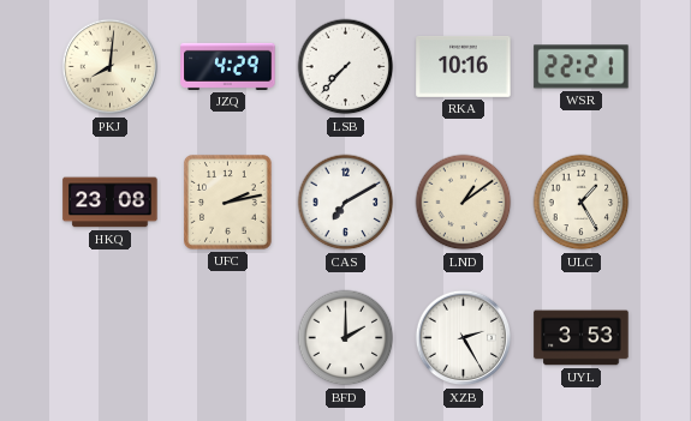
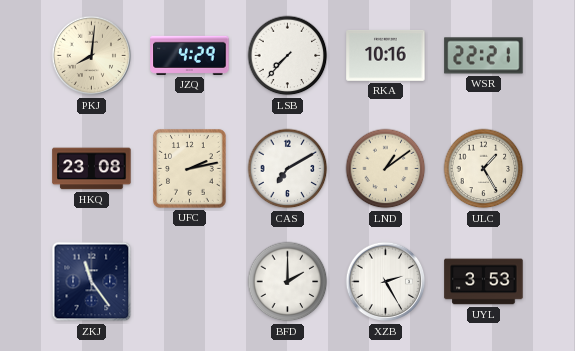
ZKJ: none -> 11:24
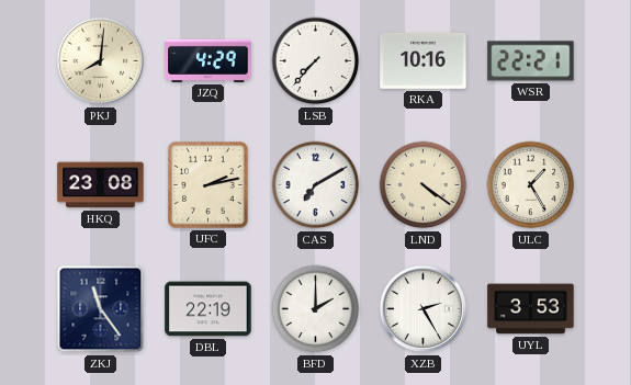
LND: 1:09 -> 4:21
DBL: none -> 22:19
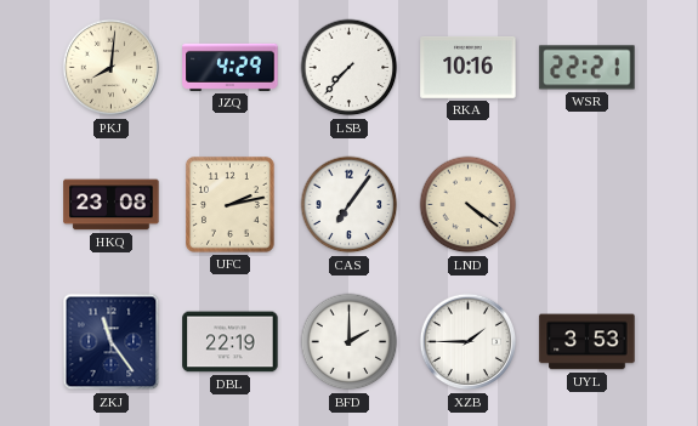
CAS: 7:10 -> 7:06
ULC: 1:25 -> none
XZB: 2:25 -> 1:45
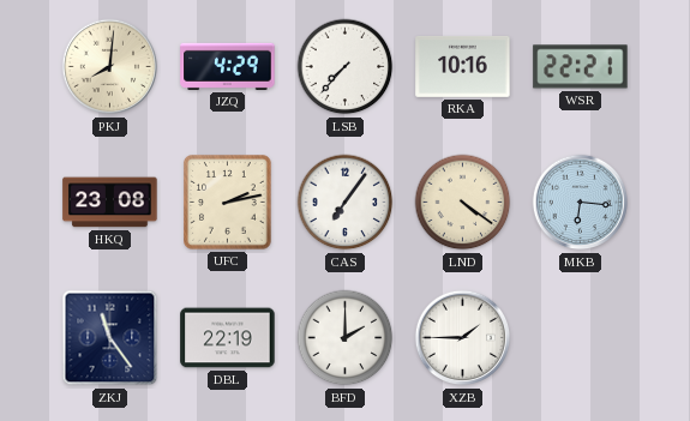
MKB: none -> 6:16
UYL: 3:53 -> none
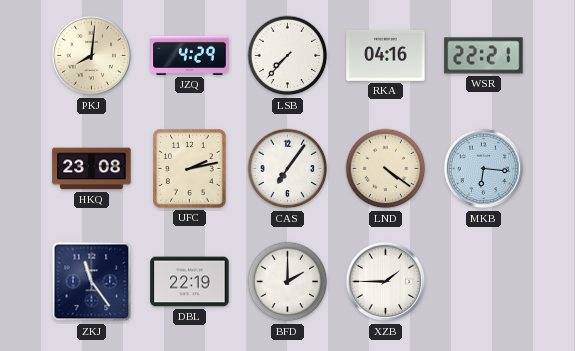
RKA: 10:16 -> 04:16
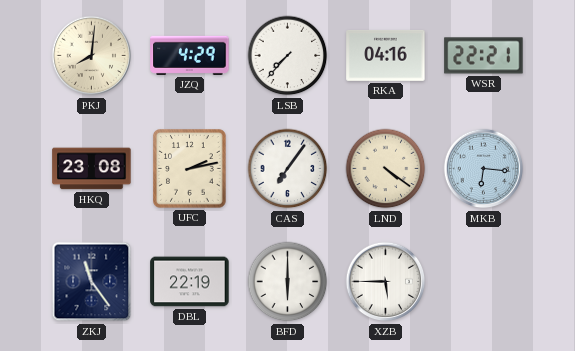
BFD: 2:00 -> 6:00
XZB: 1:45 -> 5:45
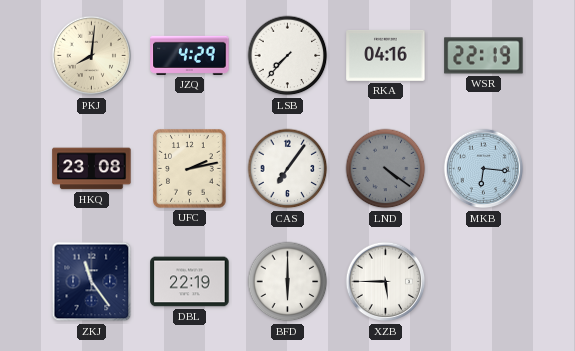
WSR: 22:21 -> 22:19
LND dial: cream -> grey
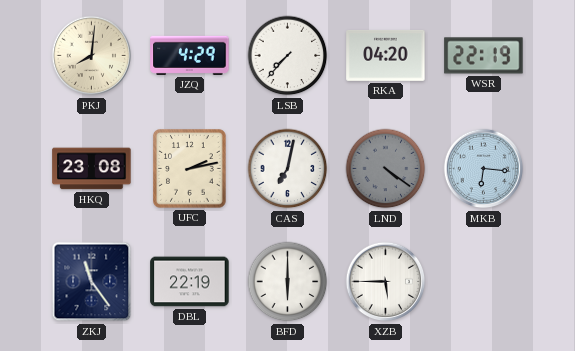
RKA: 04:16 -> 04:20
CAS: 7:06 -> 7:02
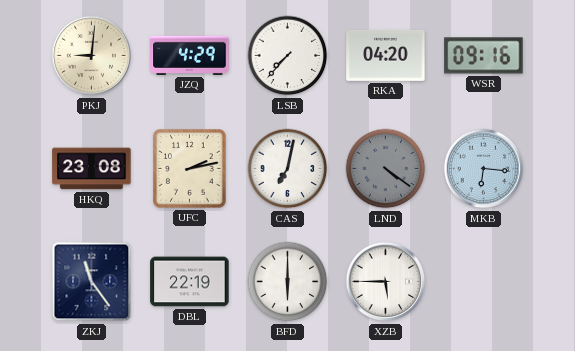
PKJ: 8:01 -> 9:01
WSR: 22:19 -> 09:16
